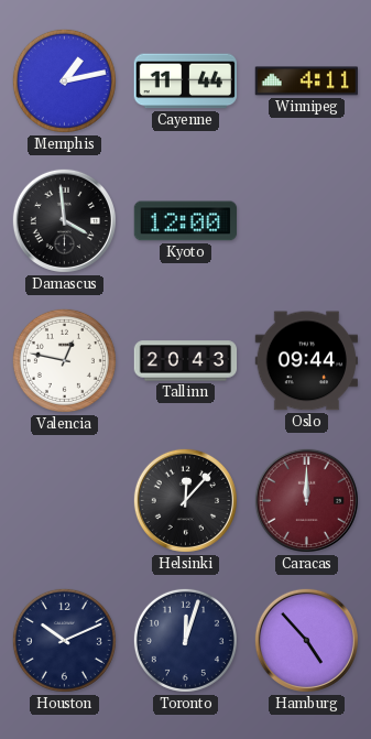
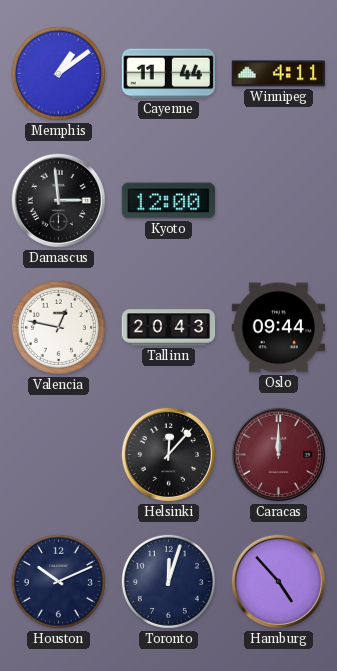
Memphis: 1:13 -> 1:09
Damascus: 3:59 -> 2:59
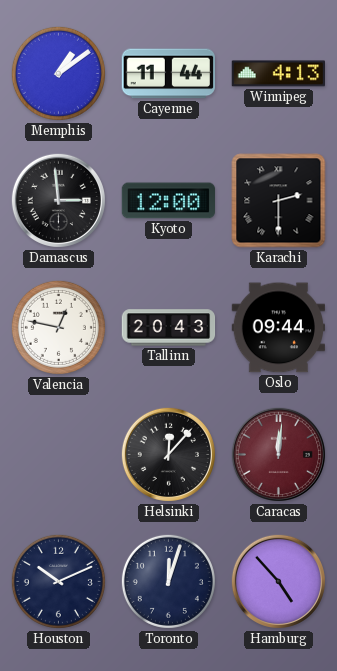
Winnipeg: 4:11 -> 4:13
Karachi: none -> 2:30
Caracas: 12:00 -> 12:01
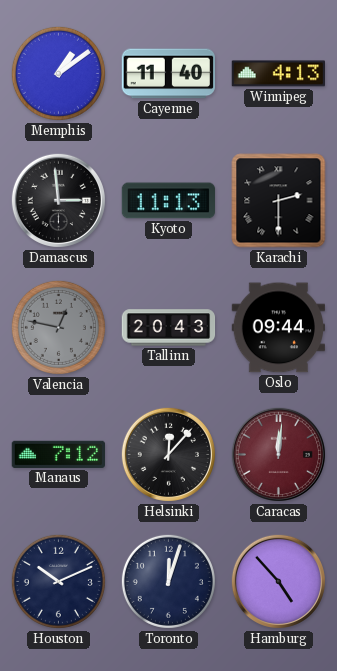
Cayenne: 11:44 -> 11:40
Kyoto: 12:00 -> 11:13
Valencia dial: white -> grey
Manaus: none -> 7:12
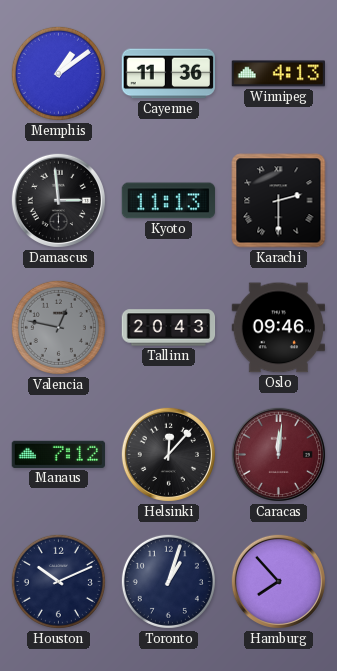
Cayenne: 11:40 -> 11:36
Oslo: 09:44 -> 09:46
Toronto: 12:03 -> 1:03
Hamburg: 4:53 -> 7:53
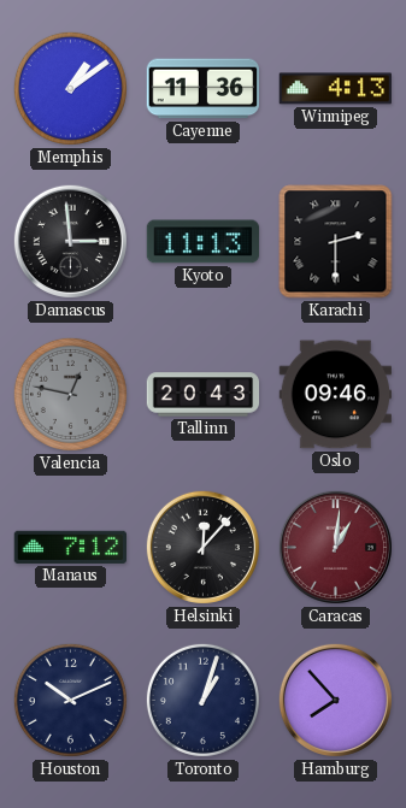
Caracas: 12:01 -> 1:01
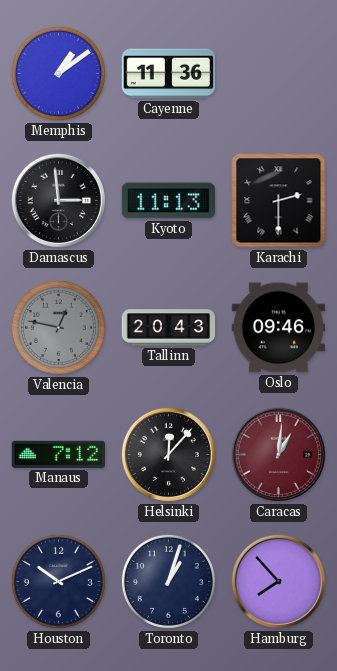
Winnipeg: 4:13 -> none
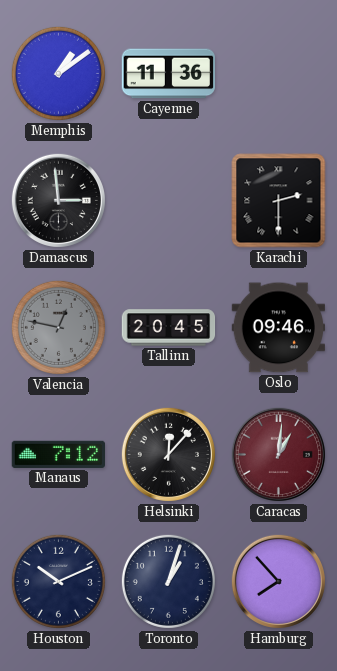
Kyoto: 11:13 -> none
Tallinn: 20:43 -> 20:45
